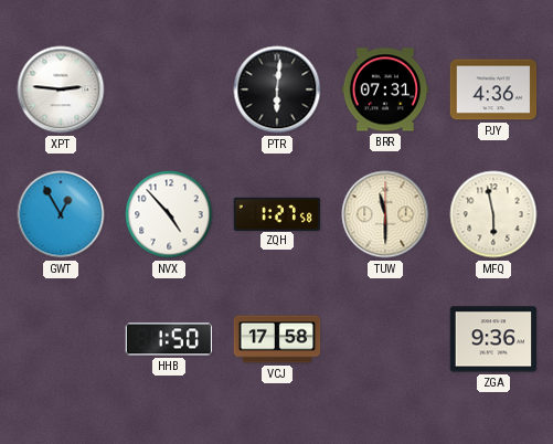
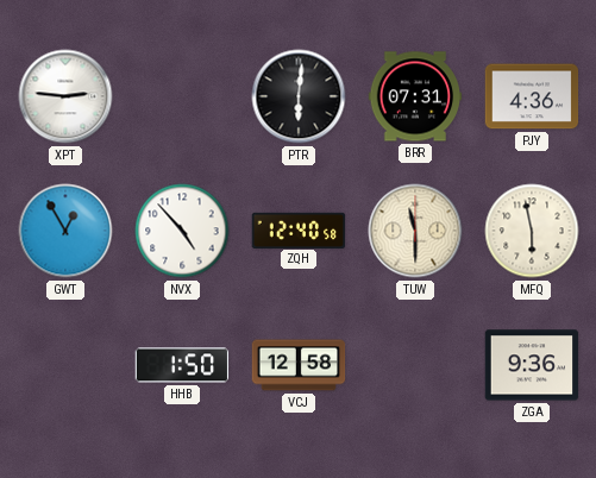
ZQH: 1:27 -> 12:40
VCJ: 17:58 -> 12:58
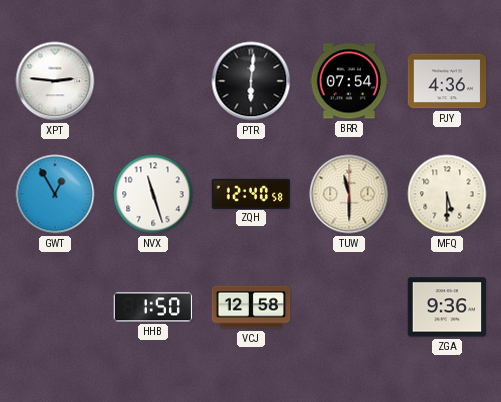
BRR: 07:31 -> 07:54
NVX: 4:53 -> 11:27
MFQ: 5:58 -> 5:30
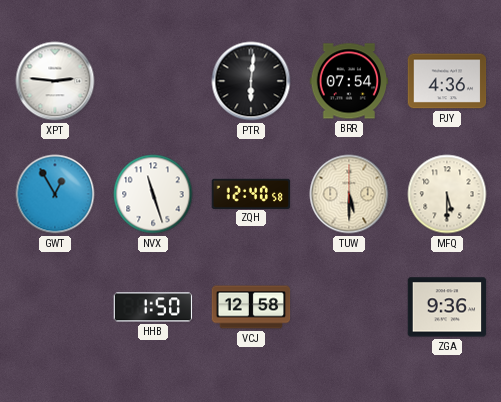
TUW: 11:30 -> 5:30
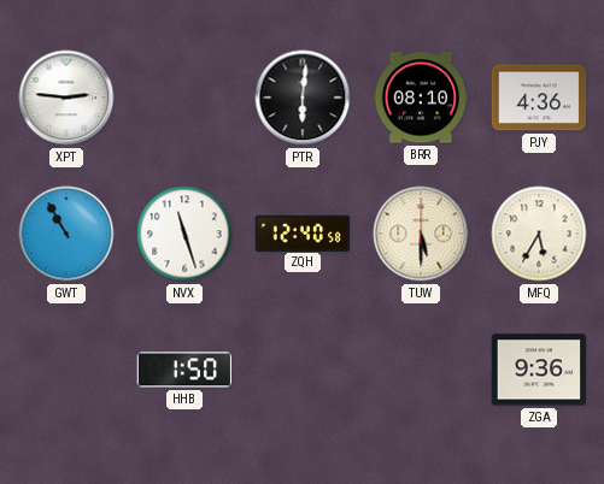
BRR: 07:54 -> 08:10
GWT: 12:55 -> 10:55
MFQ: 5:30 -> 5:35
VCJ: 12:58 -> none
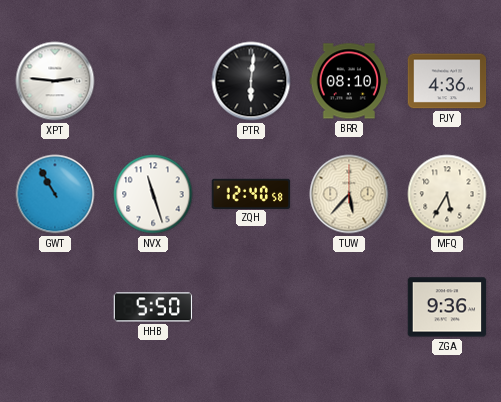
TUW: 5:30 -> 5:37
HHB: 1:50 -> 5:50
